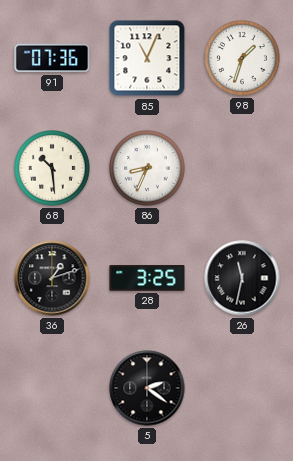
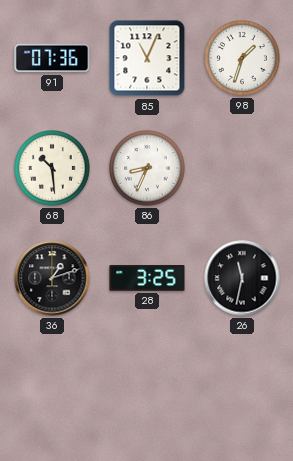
5: 2:21 -> none
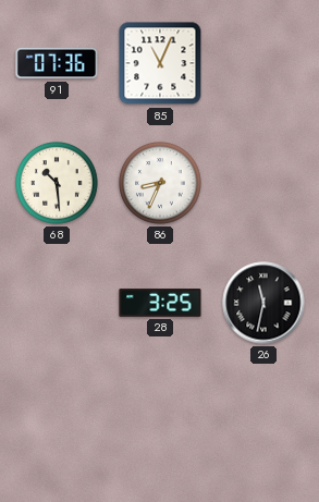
98: 1:33 -> none
36: 1:12 -> none
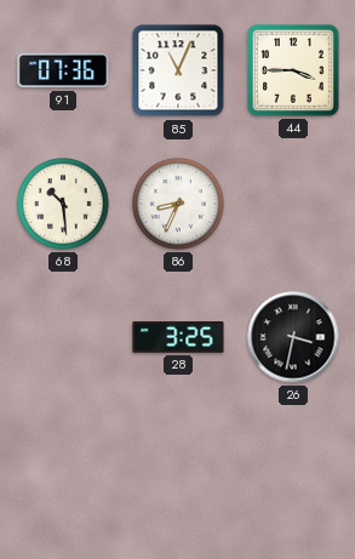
44: none -> 3:45
26: 11:32 -> 3:32
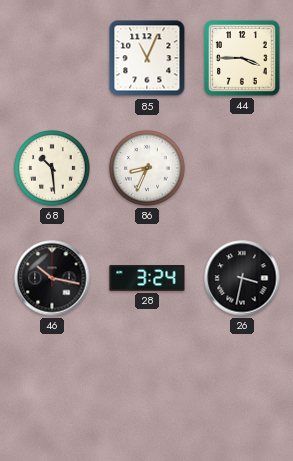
91: 07:36 -> none
46: none -> 10:17
28: 3:25 -> 3:24
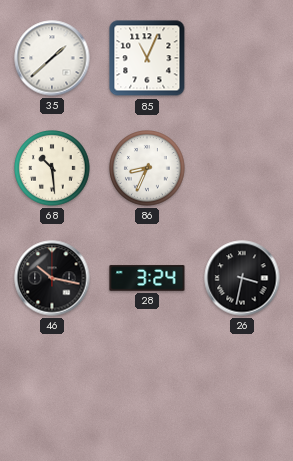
35: none -> 1:38
44: 3:45 -> none
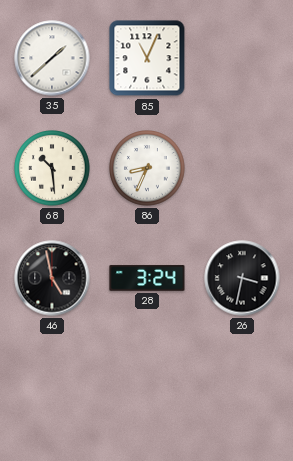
46: 10:17 -> 4:58
